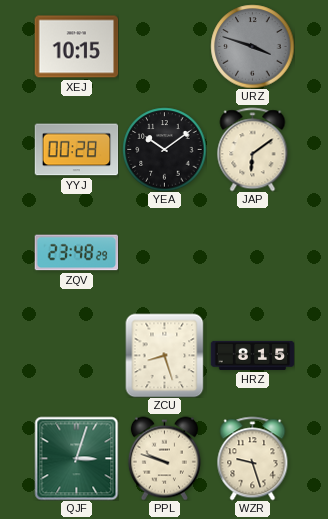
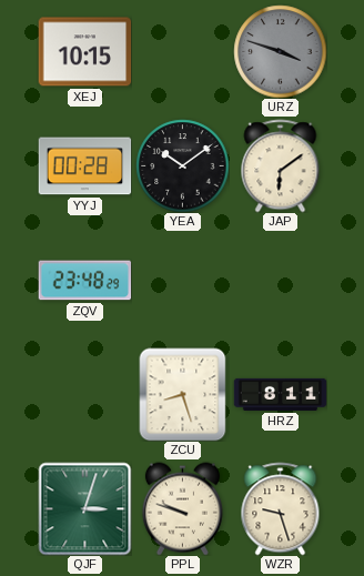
HRZ: 8:15 -> 8:11
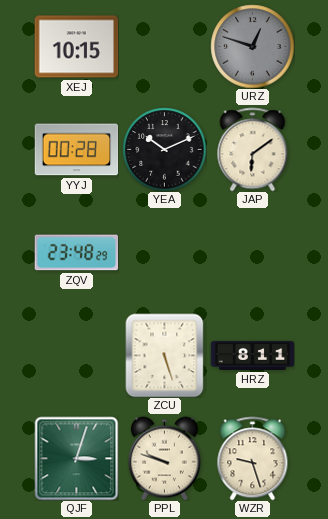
URZ: 3:48 -> 12:48
YEA: 10:09 -> 10:11
ZCU: 8:27 -> 5:27
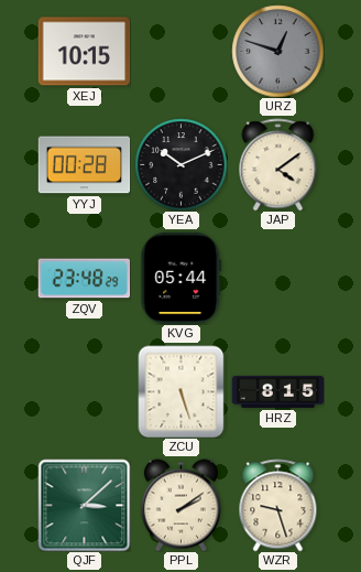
JAP: 6:09 -> 4:09
KVG: none -> 05:44
HRZ: 8:11 -> 8:15
QJF: 3:03 -> 3:08
PPL: 9:48 -> 2:09
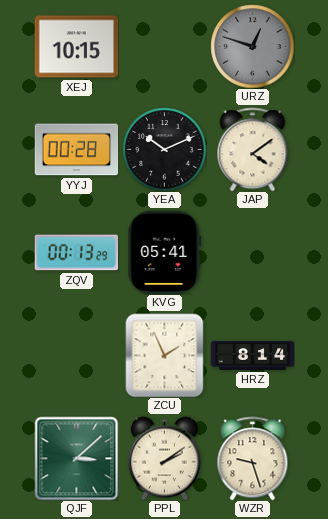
ZQV: 23:48 -> 00:13
KVG: 05:44 -> 05:41
ZCU: 5:27 -> 1:56
HRZ: 8:15 -> 8:14
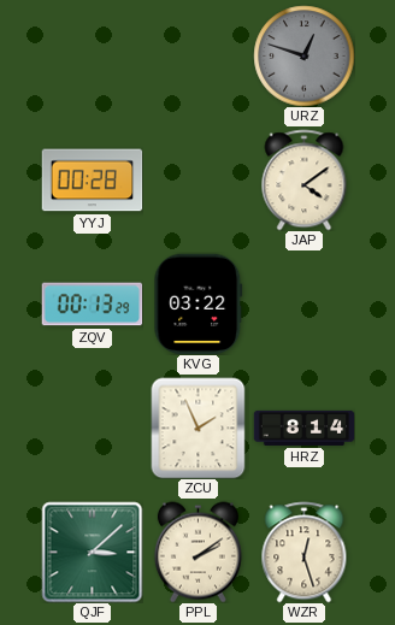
XEJ: 10:15 -> none
YEA: 10:11 -> none
KVG: 05:41 -> 03:22
WZR: 9:27 -> 12:27
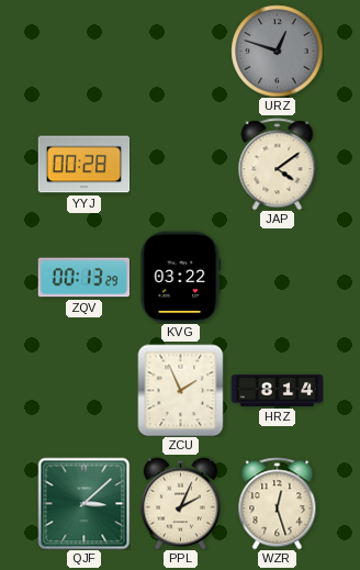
PPL: 2:09 -> 2:04
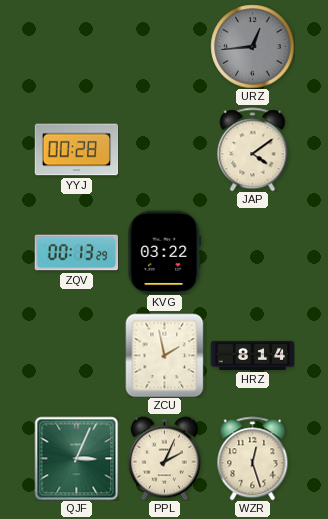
URZ: 12:48 -> 12:44
ZCU: 1:56 -> 1:58
QJF: 3:08 -> 3:04
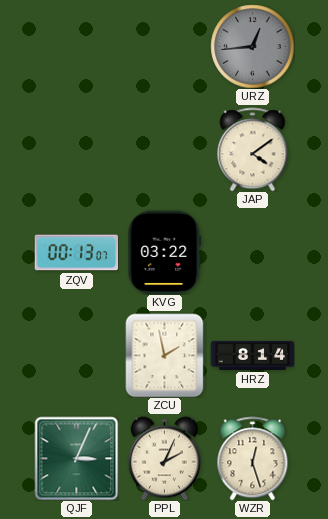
YYJ: 00:28 -> none
ZQV: 00:13:29 -> 00:13:07
